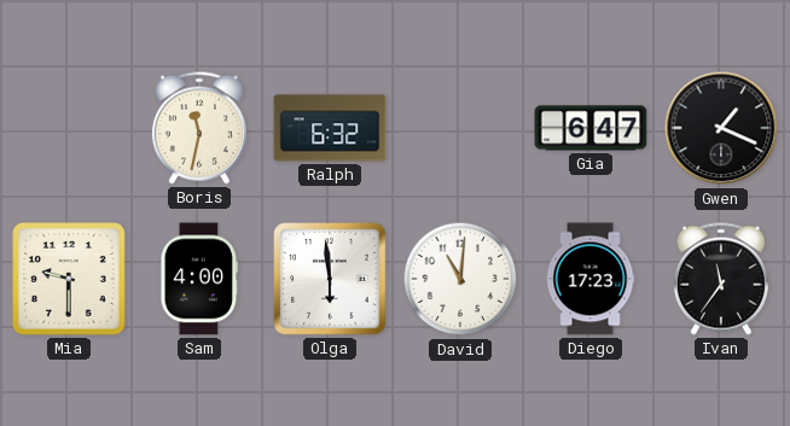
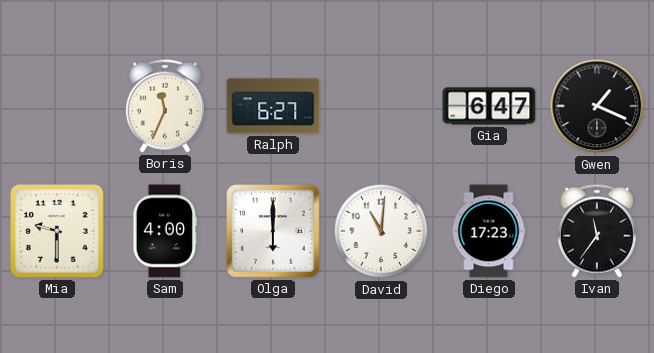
Boris: 11:32 -> 11:34
Ralph: 6:32 -> 6:27
Olga: 5:59 -> 6:00
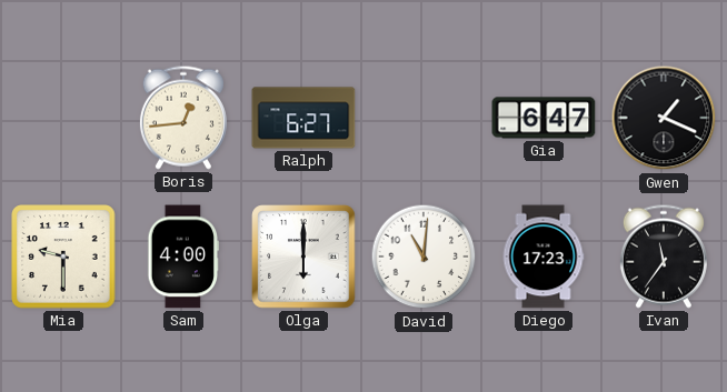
Boris: 11:34 -> 12:44
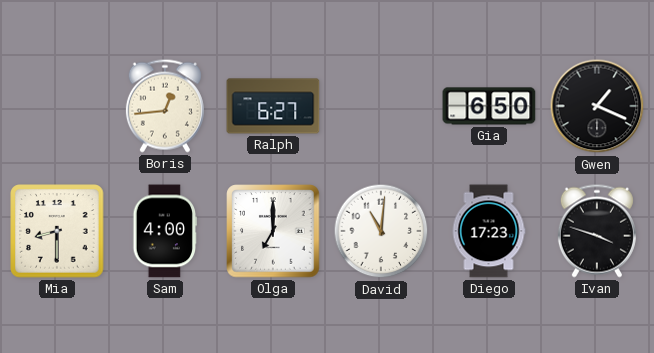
Gia: 6:47 -> 6:50
Mia: 9:30 -> 8:30
Olga: 6:00 -> 7:00
Ivan: 11:36 -> 3:48
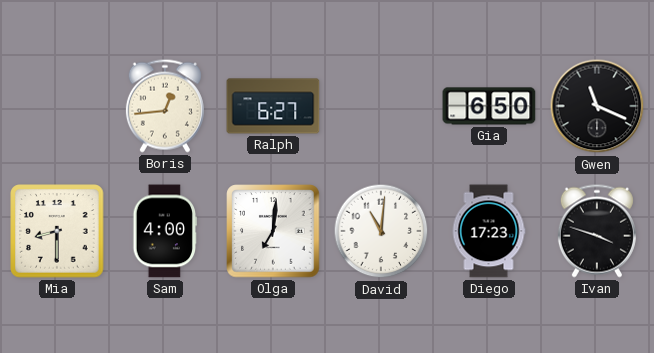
Gwen: 1:19 -> 11:19
Olga: 7:00 -> 7:01
